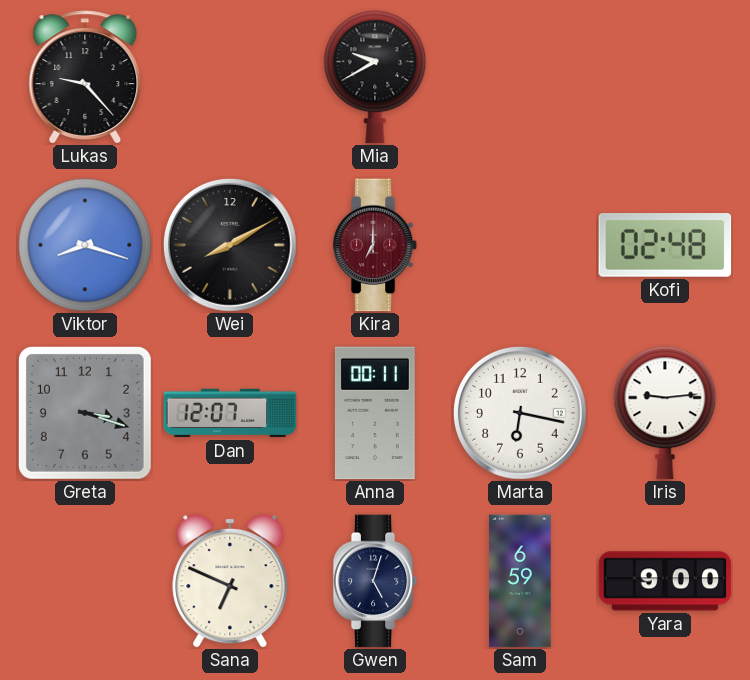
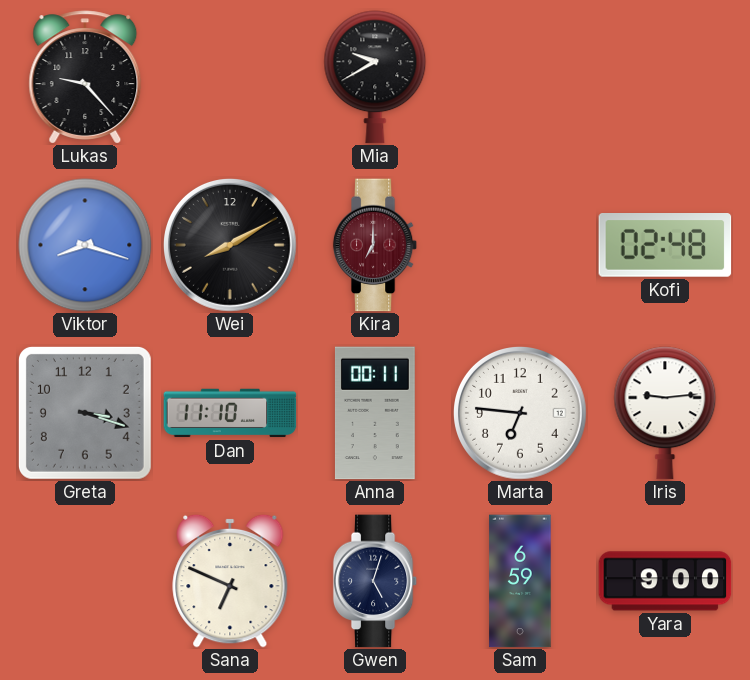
Dan: 12:07 -> 11:10
Marta: 6:17 -> 6:46
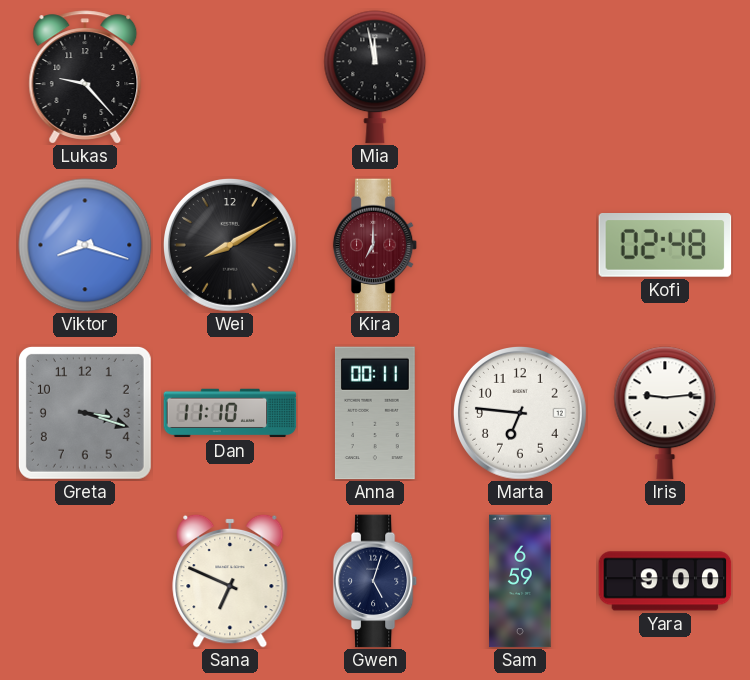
Mia: 9:40 -> 11:58
